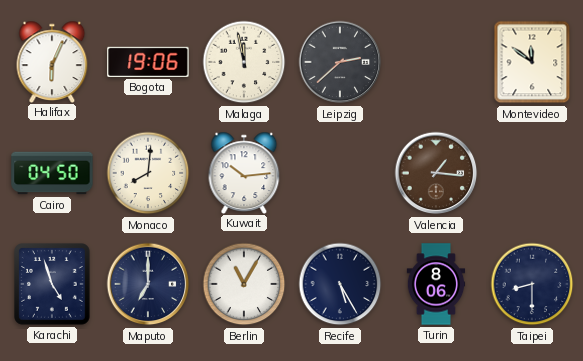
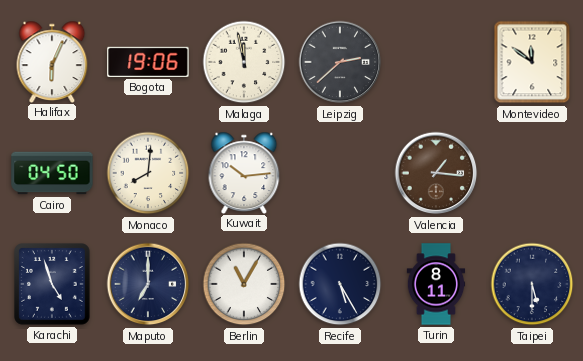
Turin: 8:06 -> 8:11
Taipei: 8:30 -> 5:30
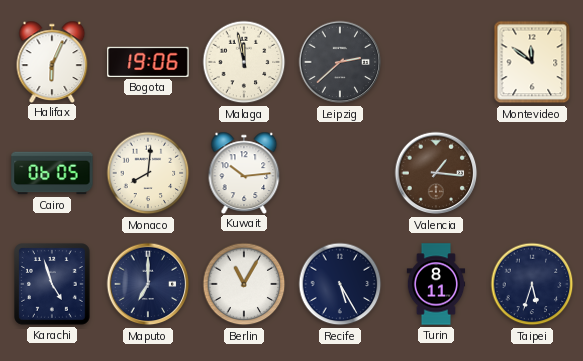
Cairo: 04:50 -> 06:05
Taipei: 5:30 -> 5:33
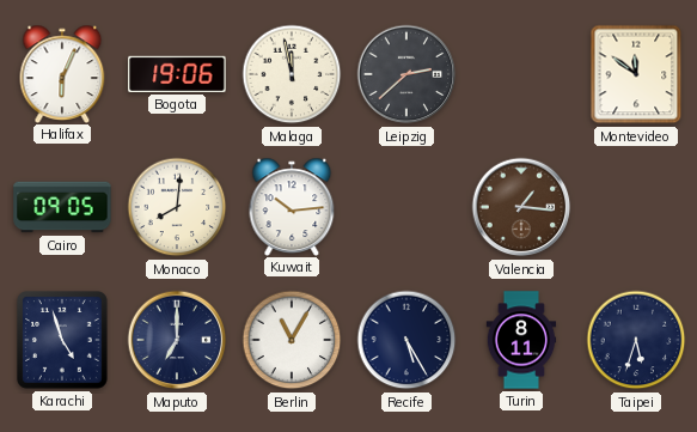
Cairo: 06:05 -> 09:05
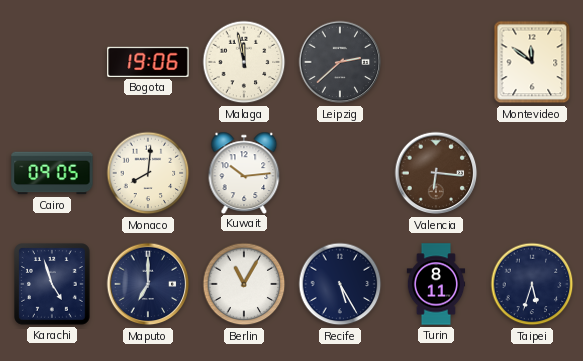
Halifax: 6:04 -> none
Valencia: 1:16 -> 6:16
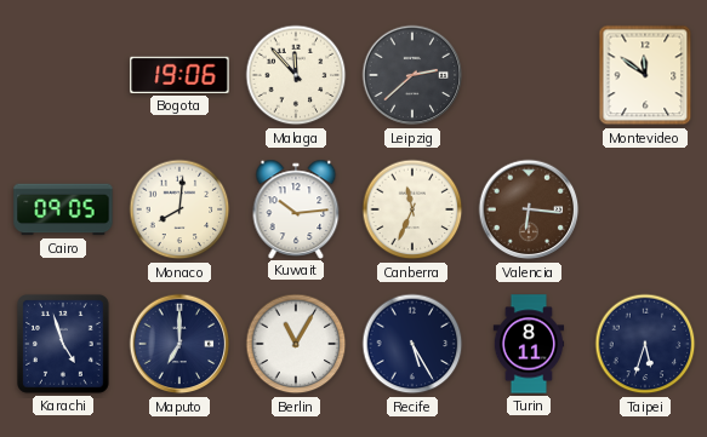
Malaga: 11:58 -> 11:53
Canberra: none -> 11:34
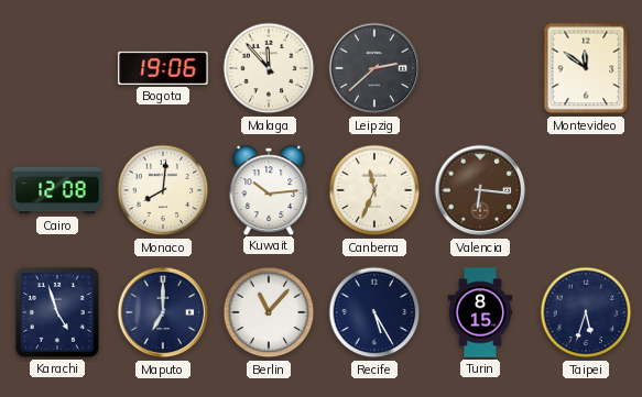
Cairo: 09:05 -> 12:08
Berlin: 11:05 -> 11:07
Turin: 8:11 -> 8:15
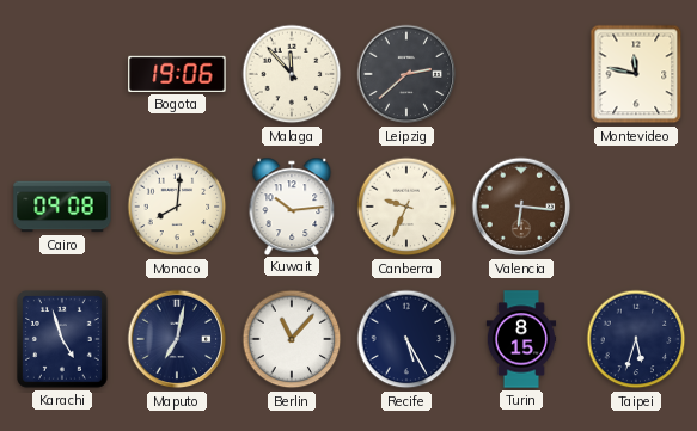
Montevideo: 11:51 -> 11:47
Cairo: 12:08 -> 09:08
Canberra: 11:34 -> 9:34
Maputo: 7:00 -> 7:02
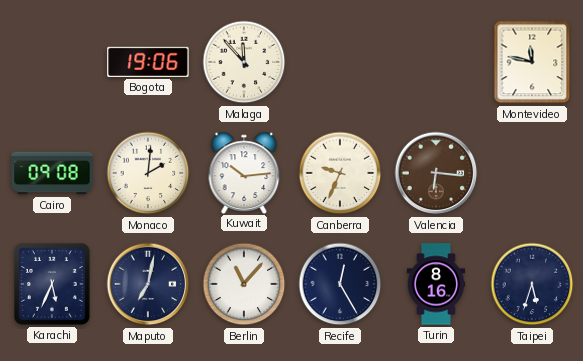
Leipzig: 2:38 -> none
Monaco: 8:01 -> 2:01
Karachi: 4:57 -> 5:34
Recife: 5:25 -> 12:25
Turin: 8:15 -> 8:16
